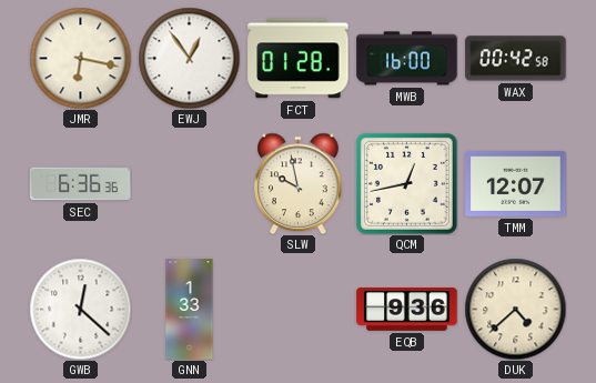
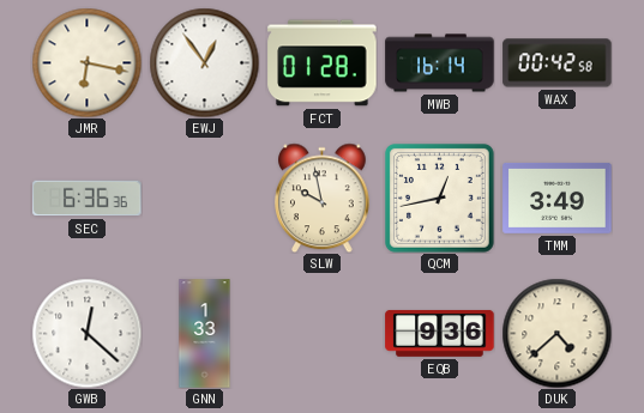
MWB: 16:00 -> 16:14
TMM: 12:07 -> 3:49
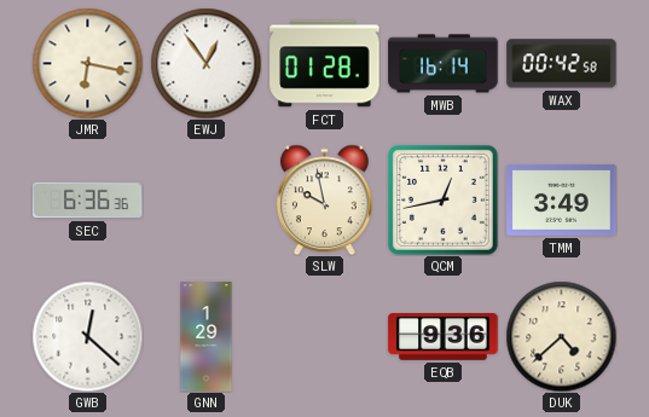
GNN: 1:33 -> 1:29
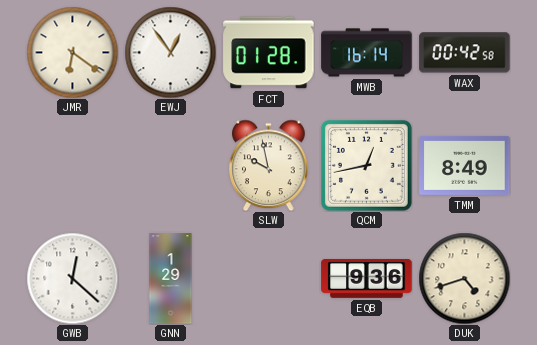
JMR: 6:17 -> 6:21
SEC: 6:36 -> none
TMM: 3:49 -> 8:49
DUK: 4:38 -> 4:42
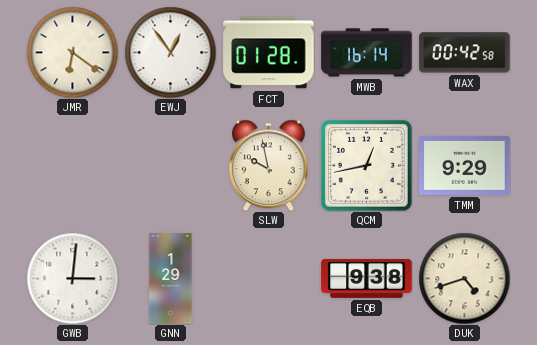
TMM: 8:49 -> 9:29
GWB: 12:22 -> 3:01
EQB: 9:36 -> 9:38
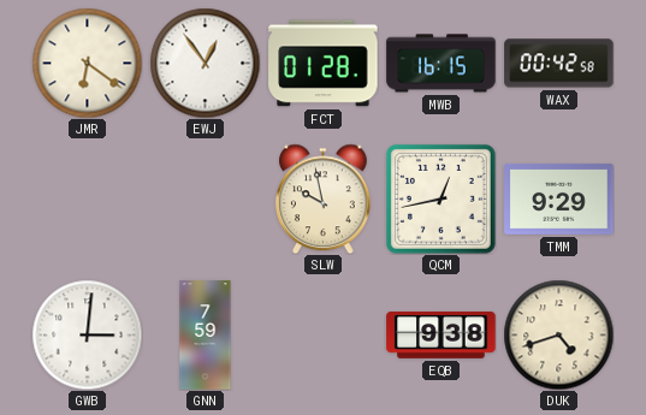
MWB: 16:14 -> 16:15
GNN: 1:29 -> 7:59
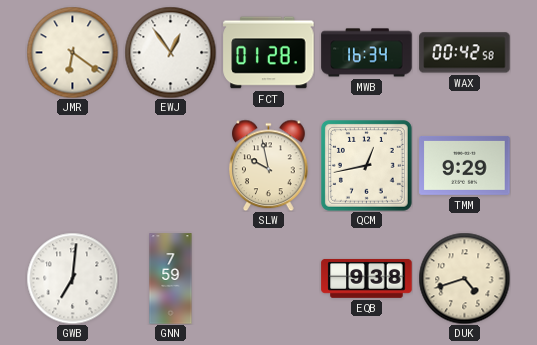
MWB: 16:15 -> 16:34
GWB: 3:01 -> 7:01
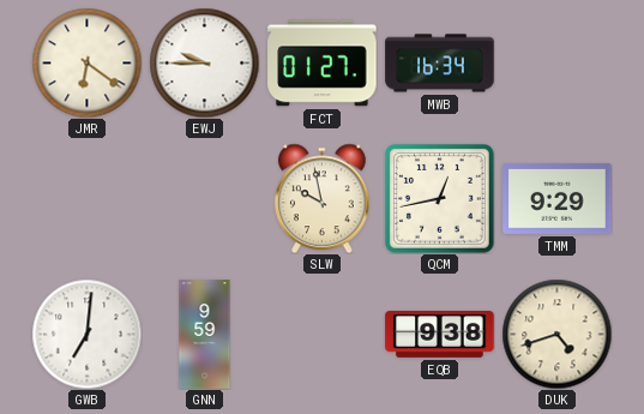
EWJ: 12:54 -> 9:45
FCT: 01:28 -> 01:27
WAX: 00:42 -> none
GNN: 7:59 -> 9:59
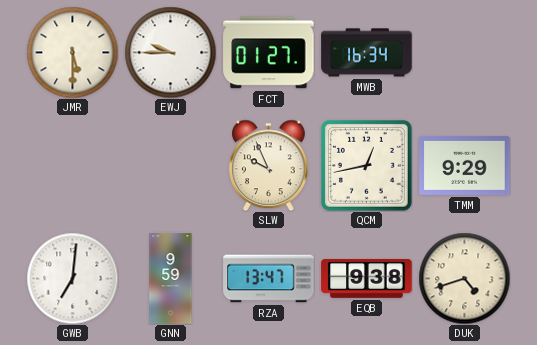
JMR: 6:21 -> 5:30
SLW: 9:58 -> 9:56
RZA: none -> 13:47
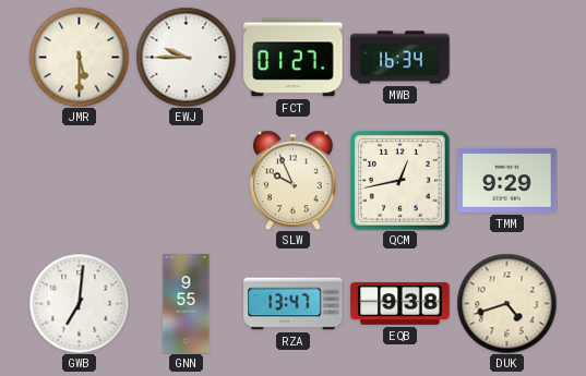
GNN: 9:59 -> 9:55
